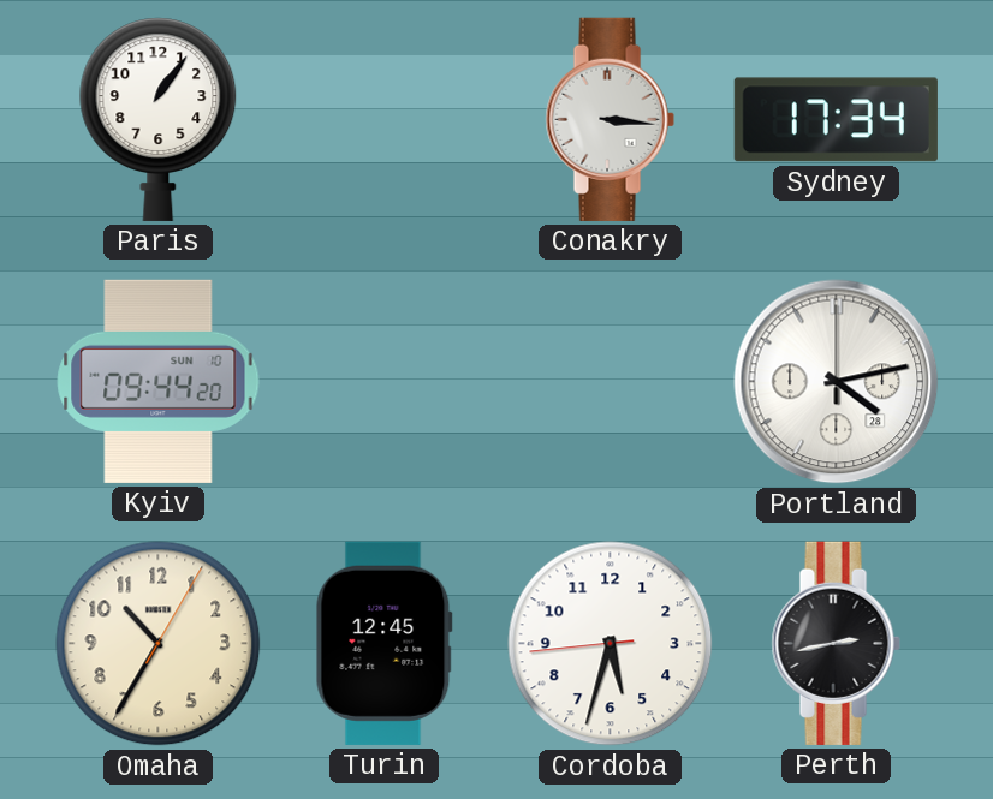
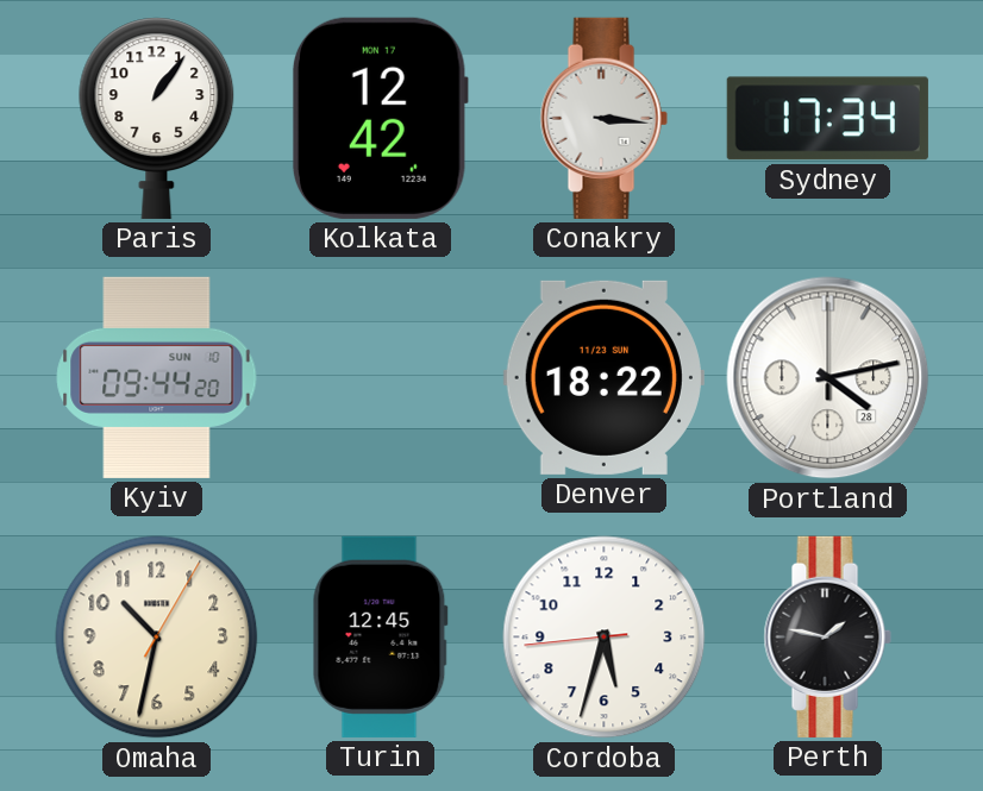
Kolkata: none -> 12:42
Denver: none -> 18:22
Omaha: 10:35 -> 10:32
Perth: 2:43 -> 1:47
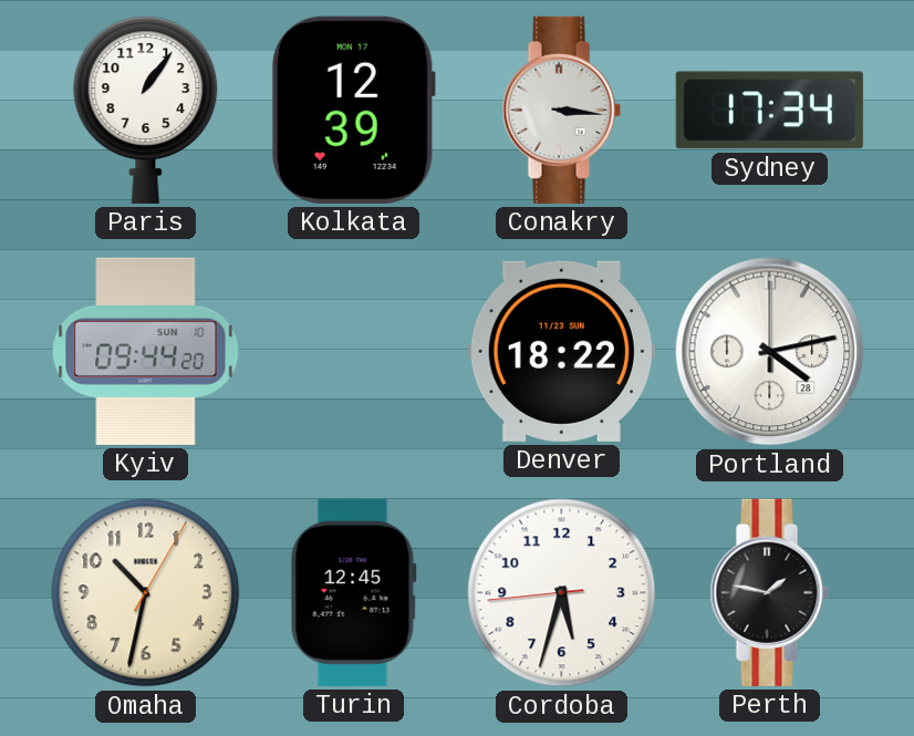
Kolkata: 12:42 -> 12:39
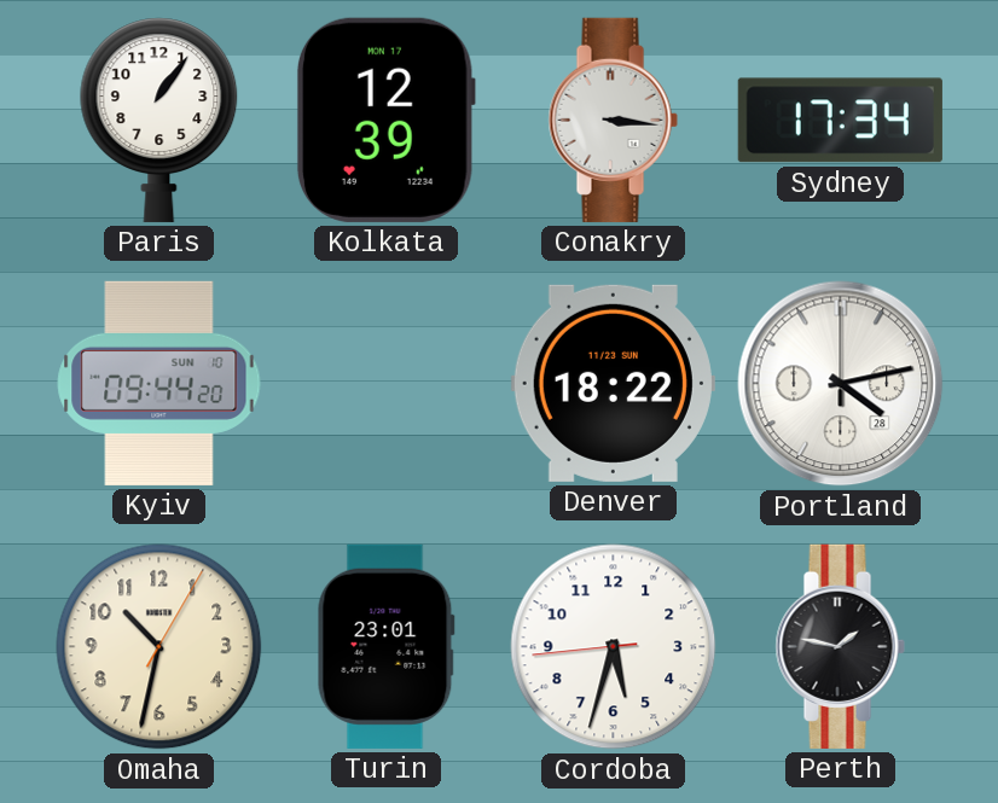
Turin: 12:45 -> 23:01
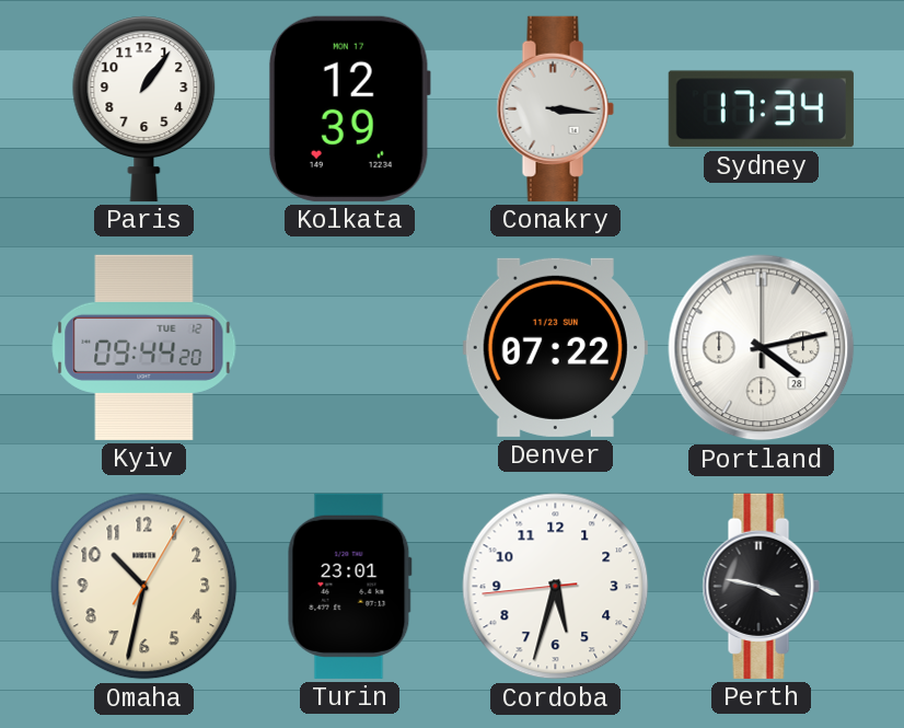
Kyiv date: SUN 10 -> TUE 12
Denver: 18:22 -> 07:22
Perth: 1:47 -> 3:47
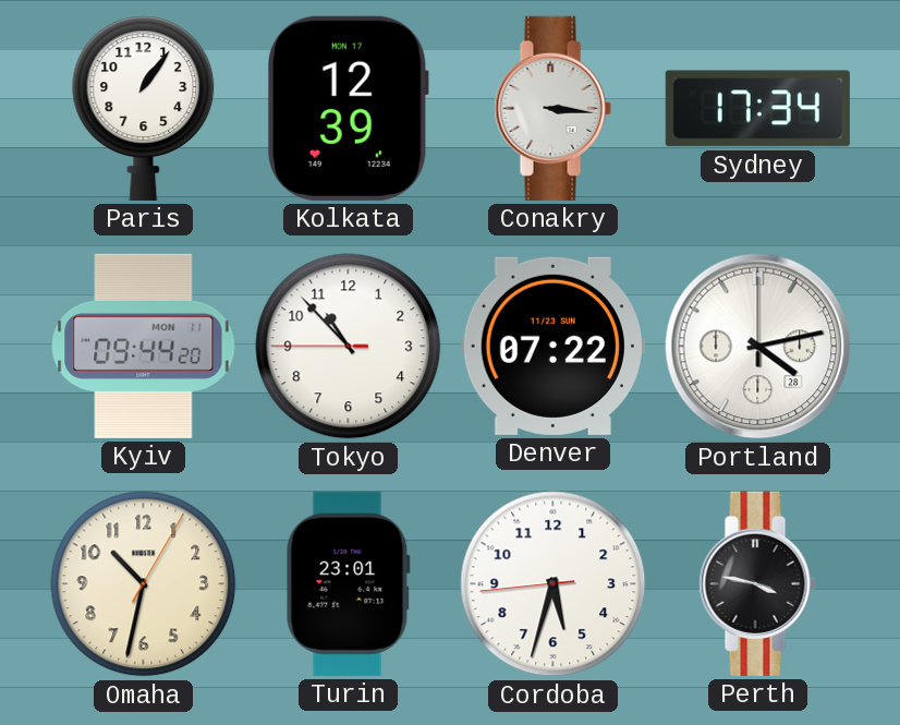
Kyiv date: TUE 12 -> MON 11
Tokyo: none -> 10:52
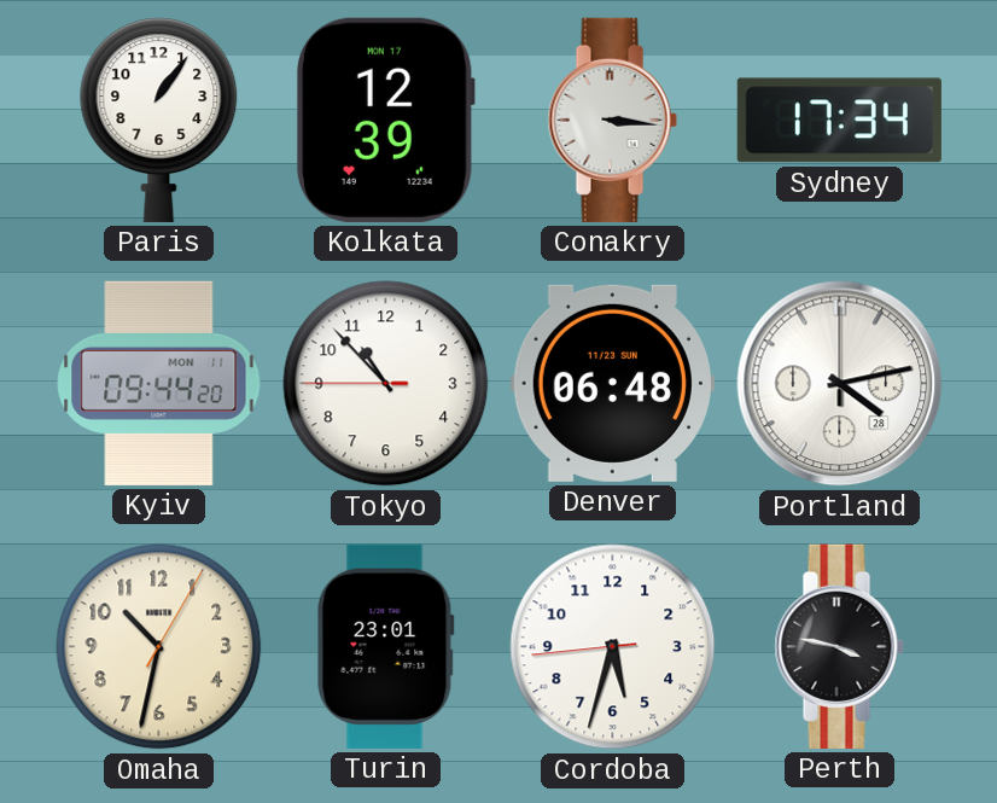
Denver: 07:22 -> 06:48
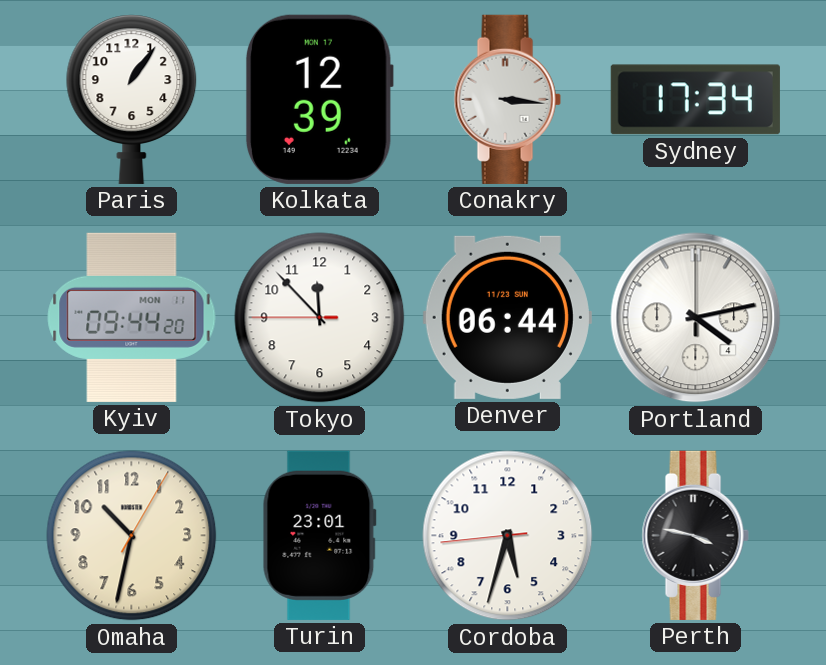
Tokyo: 10:52 -> 11:52
Denver: 06:48 -> 06:44
Portland date: 28 -> 4
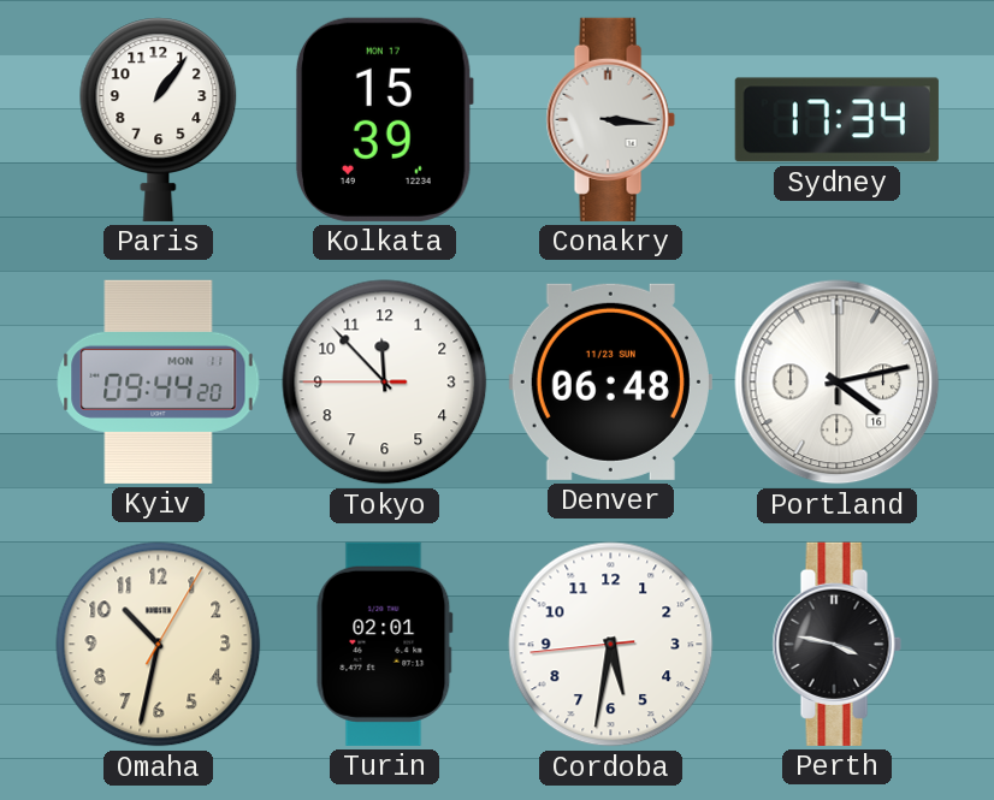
Kolkata: 12:39 -> 15:39
Denver: 06:44 -> 06:48
Portland date: 4 -> 16
Turin: 23:01 -> 02:01
Cordoba: 5:32 -> 5:31
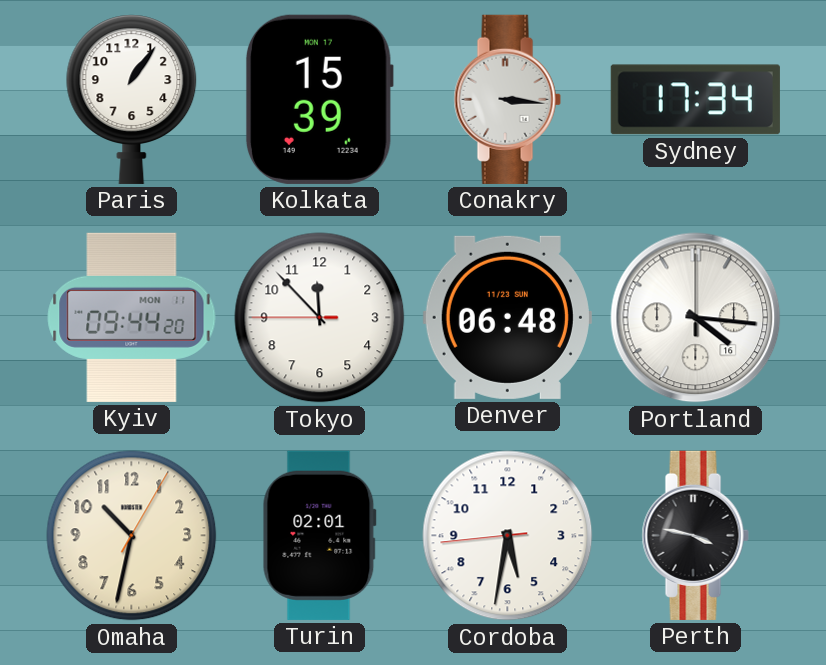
Portland: 4:13 -> 4:16
